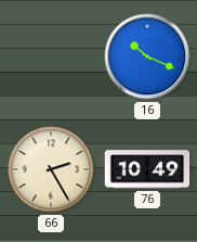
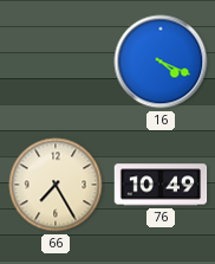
16: 10:19 -> 4:19
66: 2:25 -> 7:25
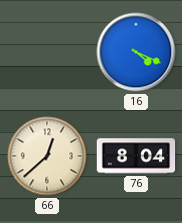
66: 7:25 -> 12:38
76: 10:49 -> 8:04
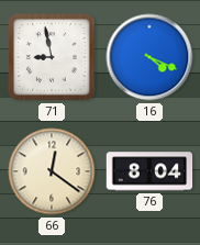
71: none -> 8:58
66: 12:38 -> 12:21
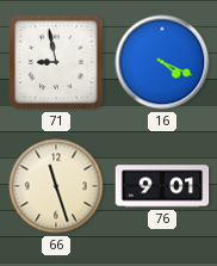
66: 12:21 -> 11:27
76: 8:04 -> 9:01
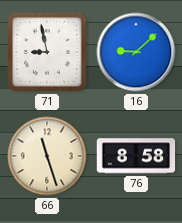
16: 4:19 -> 9:08
76: 9:01 -> 8:58
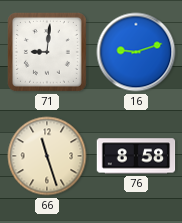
71: 8:58 -> 9:01
16: 9:08 -> 9:12
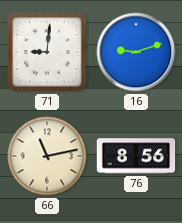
66: 11:27 -> 11:13
76: 8:58 -> 8:56
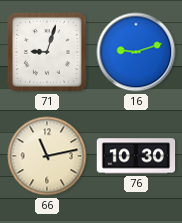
71: 9:01 -> 9:03
76: 8:56 -> 10:30
